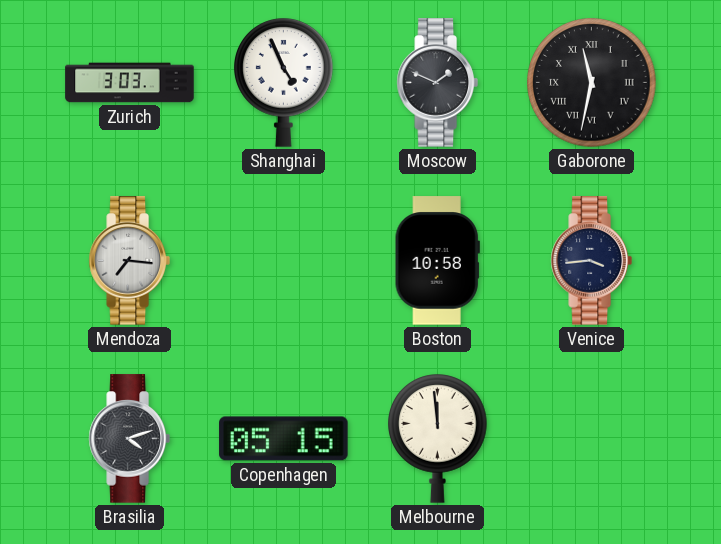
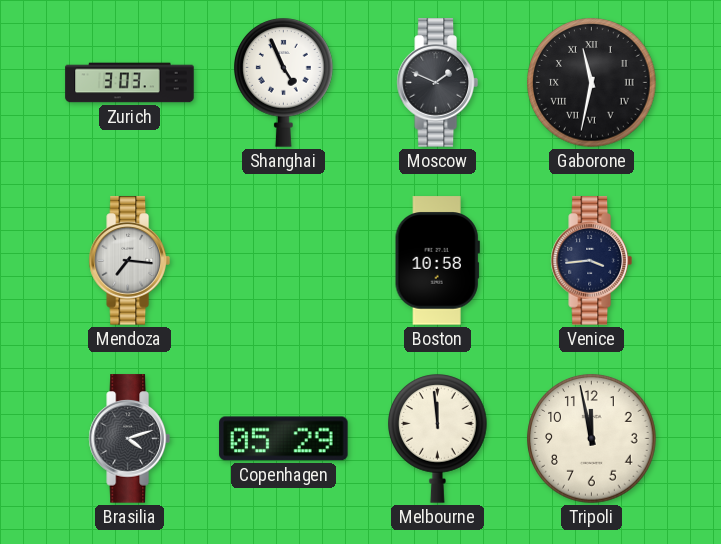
Copenhagen: 05:15 -> 05:29
Tripoli: none -> 11:58
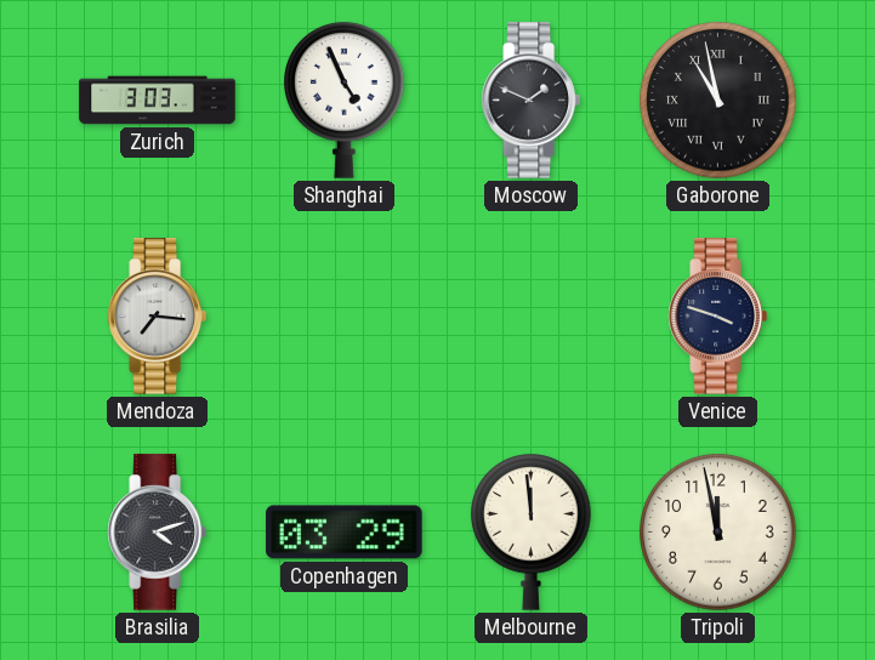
Gaborone: 11:32 -> 10:58
Boston: 10:58 -> none
Venice: 3:44 -> 3:48
Copenhagen: 05:29 -> 03:29
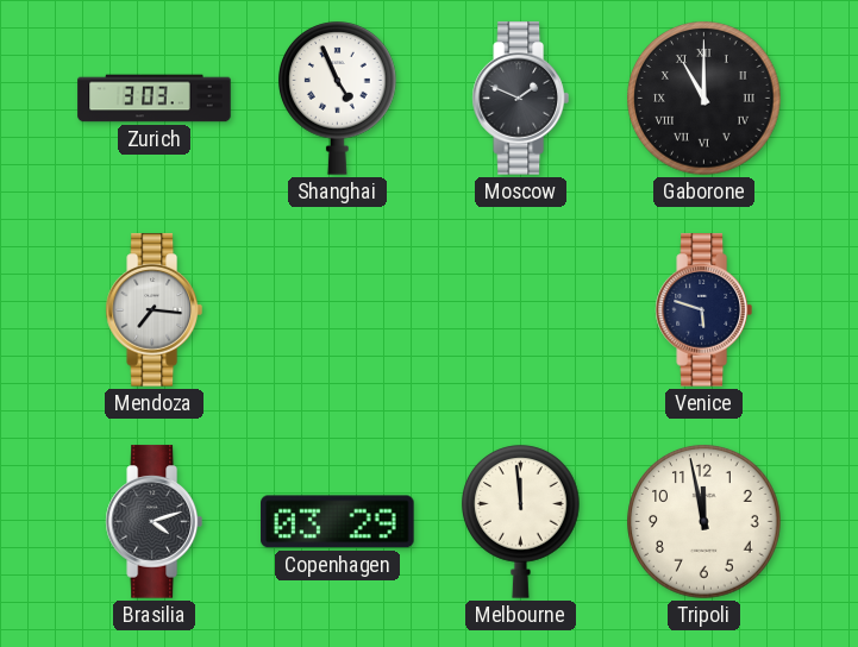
Gaborone: 10:58 -> 11:00
Venice: 3:48 -> 5:48
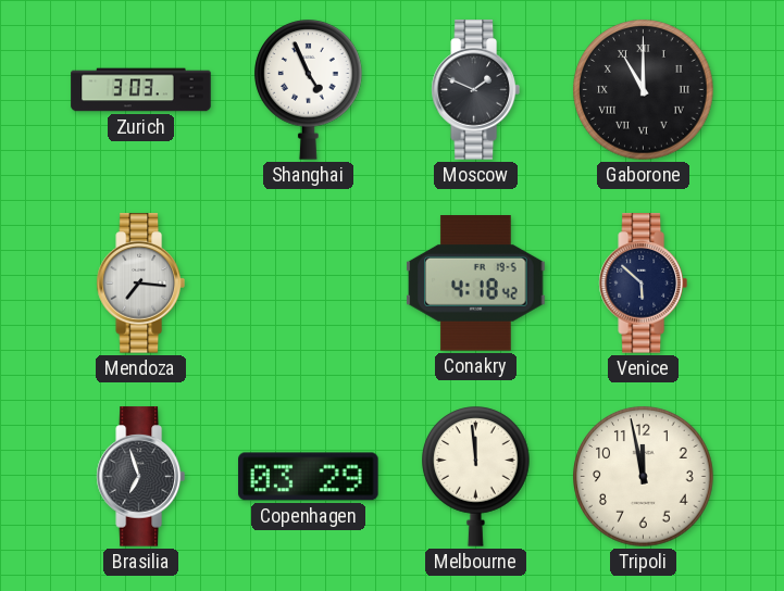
Conakry: none -> 4:18
Venice: 5:48 -> 5:52
Brasilia: 4:12 -> 6:57
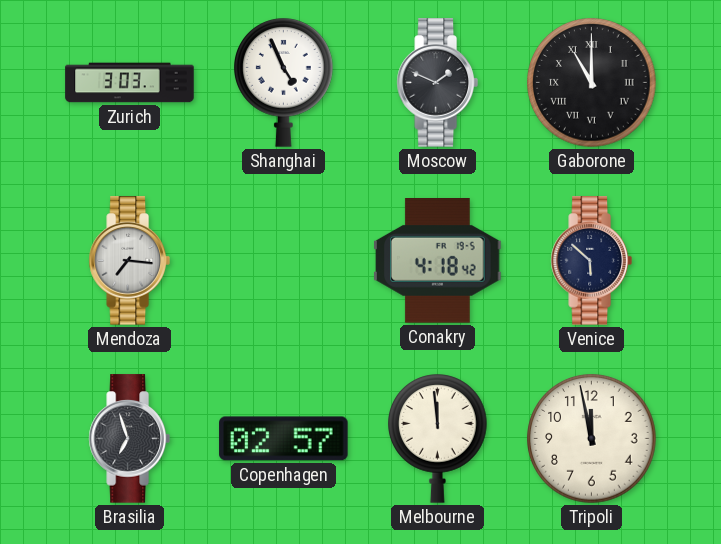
Copenhagen: 03:29 -> 02:57
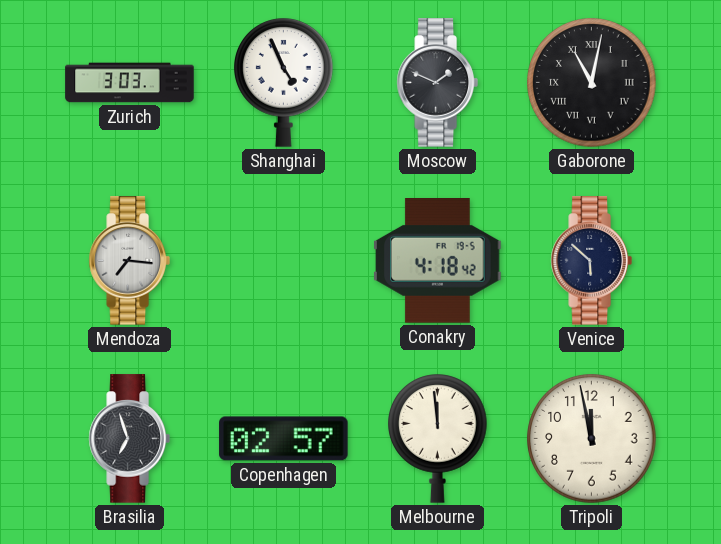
Gaborone: 11:00 -> 11:02
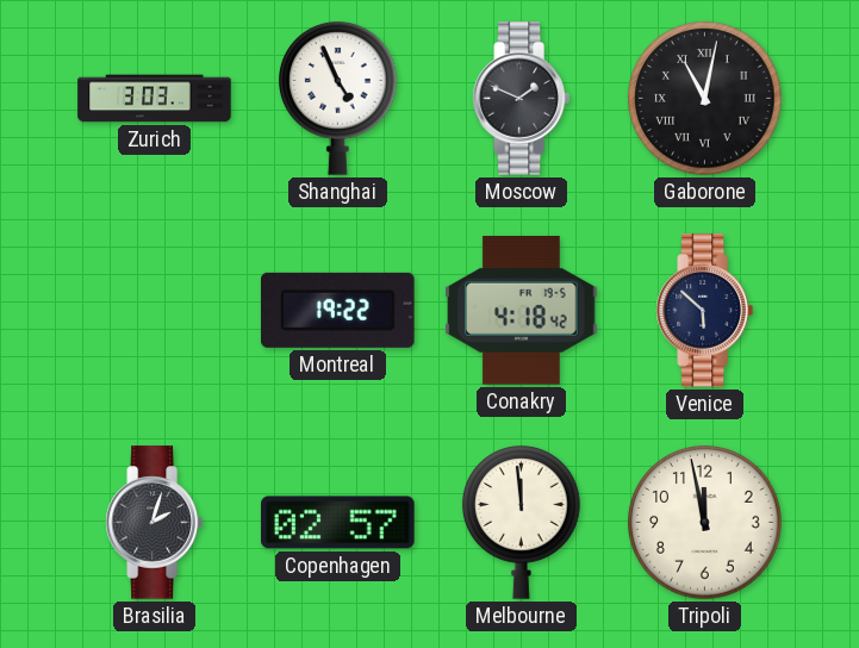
Mendoza: 7:16 -> none
Montreal: none -> 19:22
Brasilia: 6:57 -> 2:03
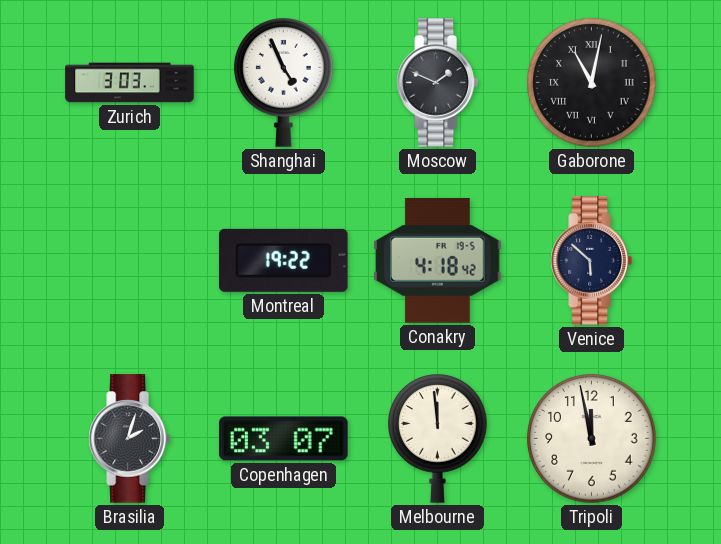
Copenhagen: 02:57 -> 03:07
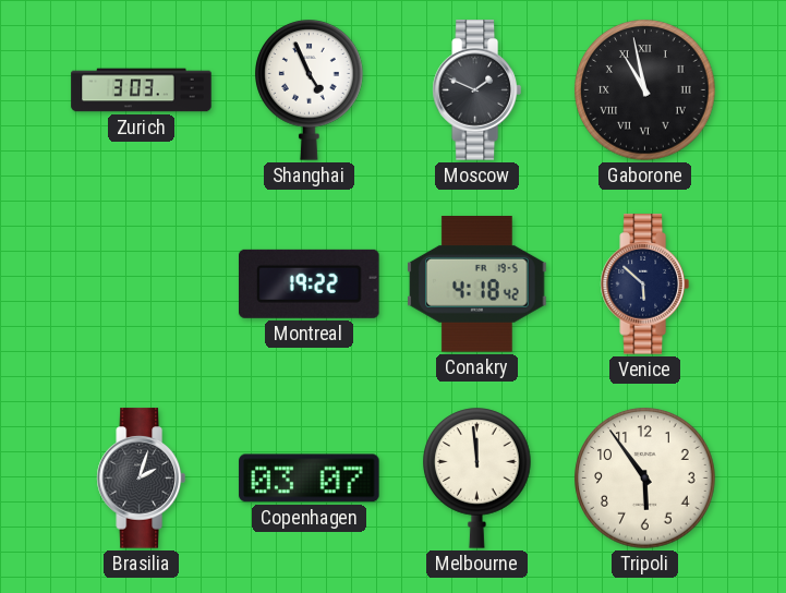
Gaborone: 11:02 -> 10:58
Tripoli: 11:58 -> 5:54
